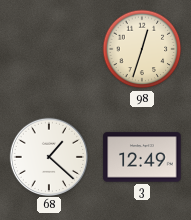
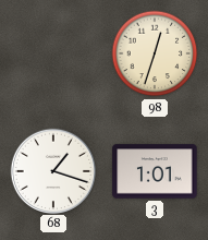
68: 1:22 -> 1:18
3: 12:49 -> 1:01
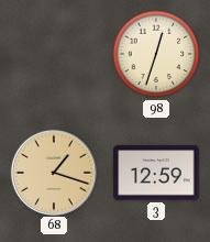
68 dial: white -> champagne
3: 1:01 -> 12:59
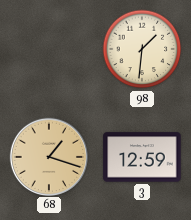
98: 12:33 -> 1:31
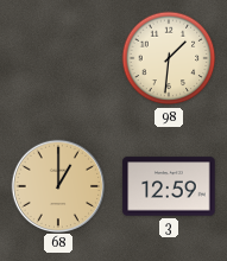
68: 1:18 -> 1:00
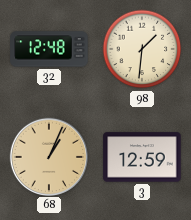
32: none -> 12:48
68: 1:00 -> 1:04
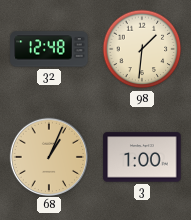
3: 12:59 -> 1:00
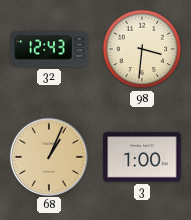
32: 12:48 -> 12:43
98: 1:31 -> 3:31
